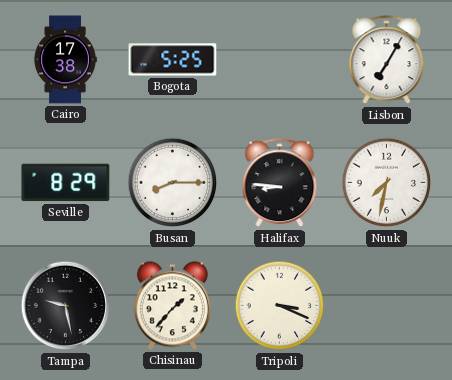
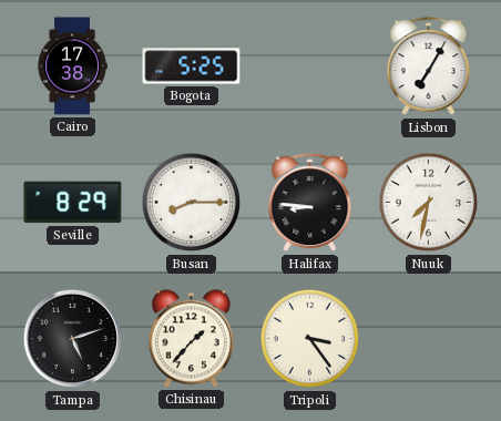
Tampa: 9:28 -> 5:12
Tripoli: 3:19 -> 3:24
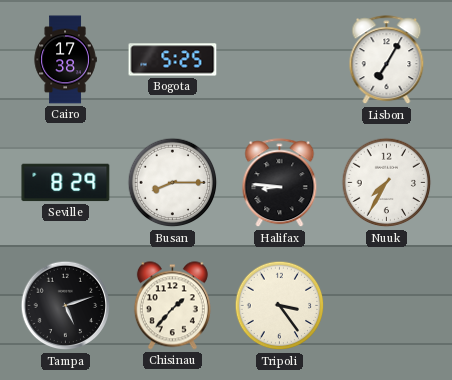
Nuuk: 7:32 -> 7:35
